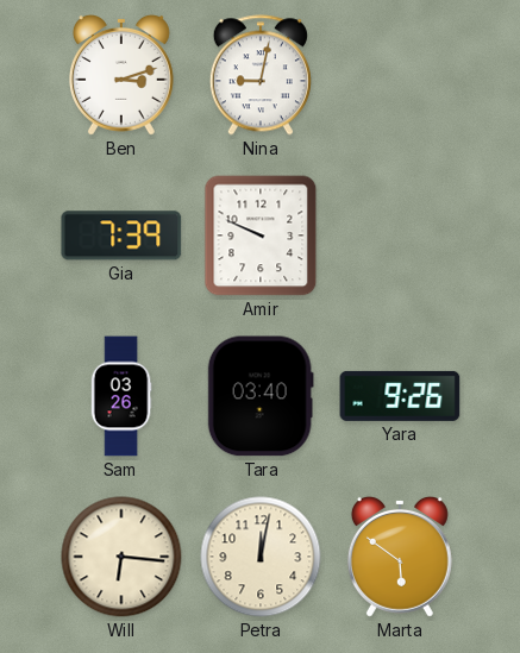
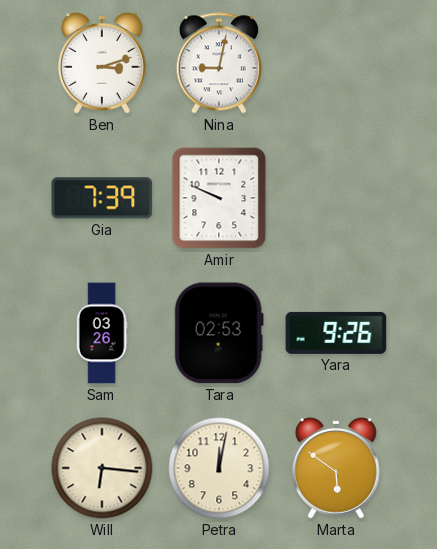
Tara: 03:40 -> 02:53
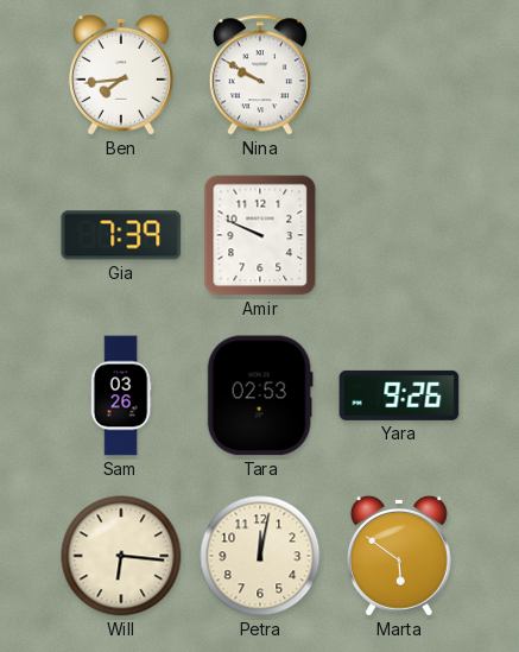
Ben: 3:12 -> 7:44
Nina: 9:02 -> 9:50
